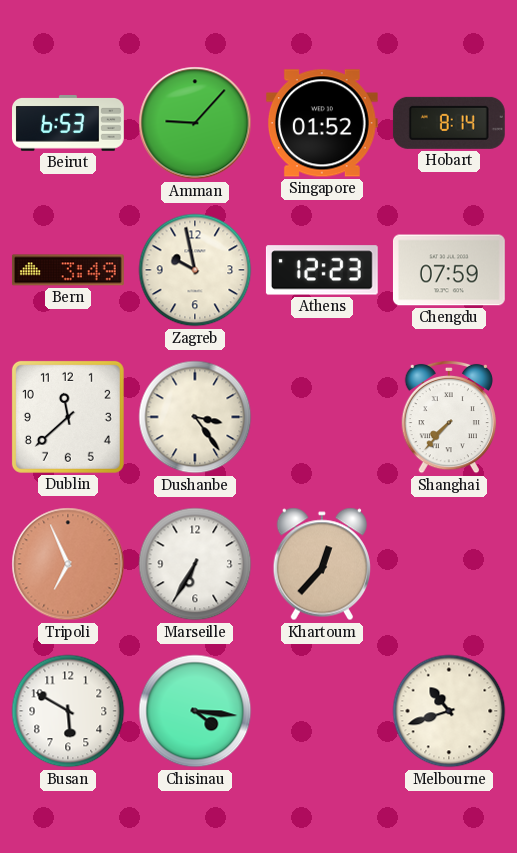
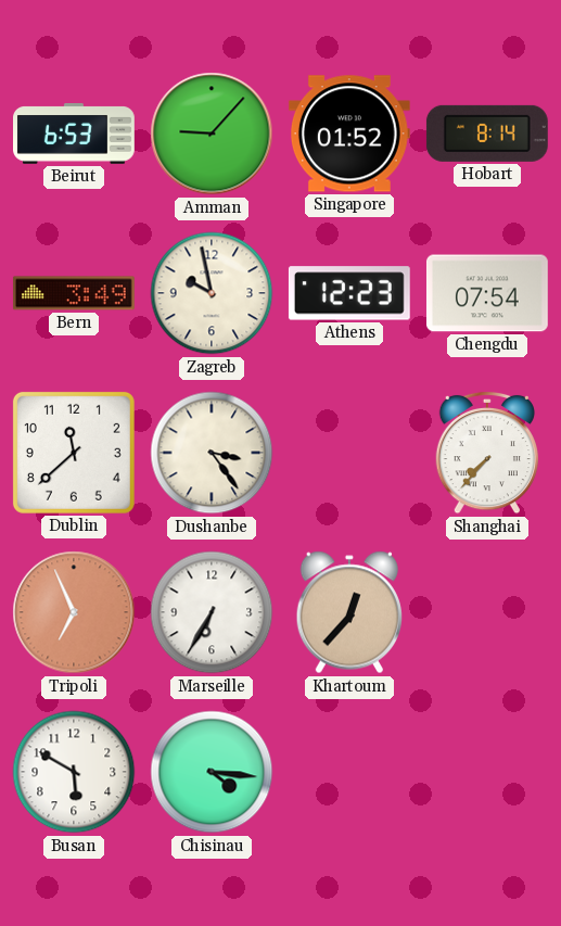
Chengdu: 07:59 -> 07:54
Melbourne: 10:42 -> none
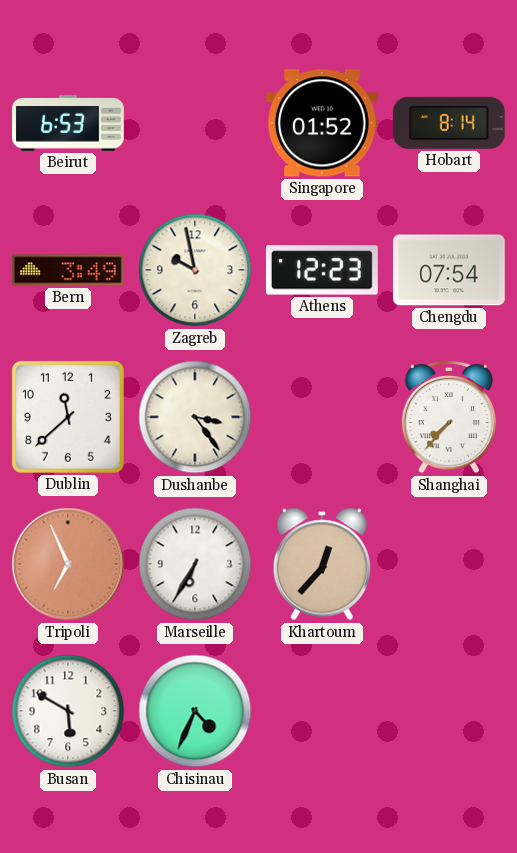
Amman: 9:07 -> none
Chisinau: 4:16 -> 4:34
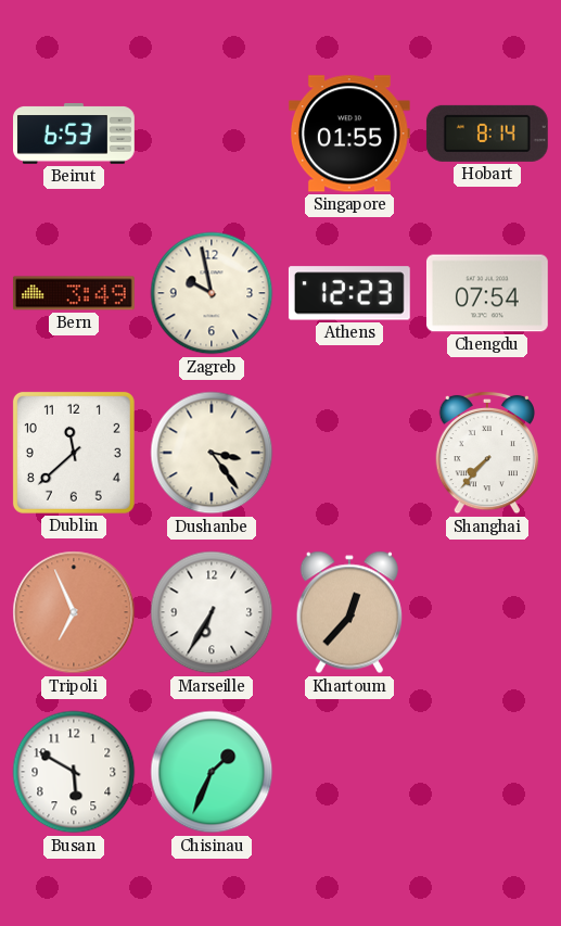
Singapore: 01:52 -> 01:55
Chisinau: 4:34 -> 1:34
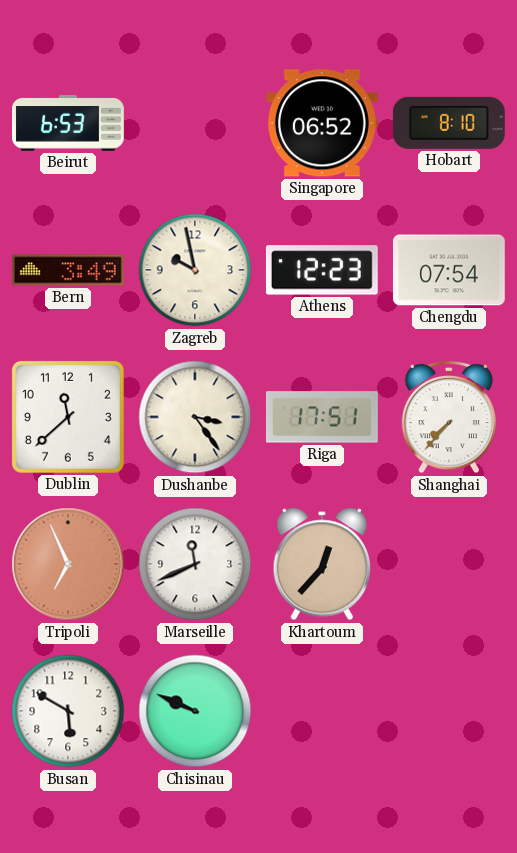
Singapore: 01:55 -> 06:52
Hobart: 8:14 -> 8:10
Riga: none -> 17:51
Marseille: 6:35 -> 11:41
Chisinau: 1:34 -> 9:49
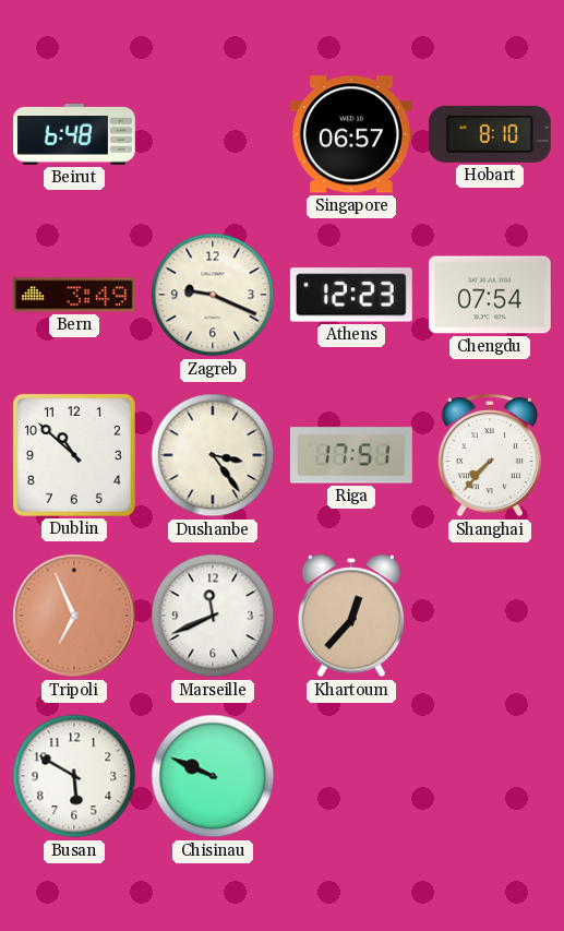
Beirut: 6:53 -> 6:48
Singapore: 06:52 -> 06:57
Zagreb: 9:58 -> 9:19
Dublin: 11:38 -> 10:52
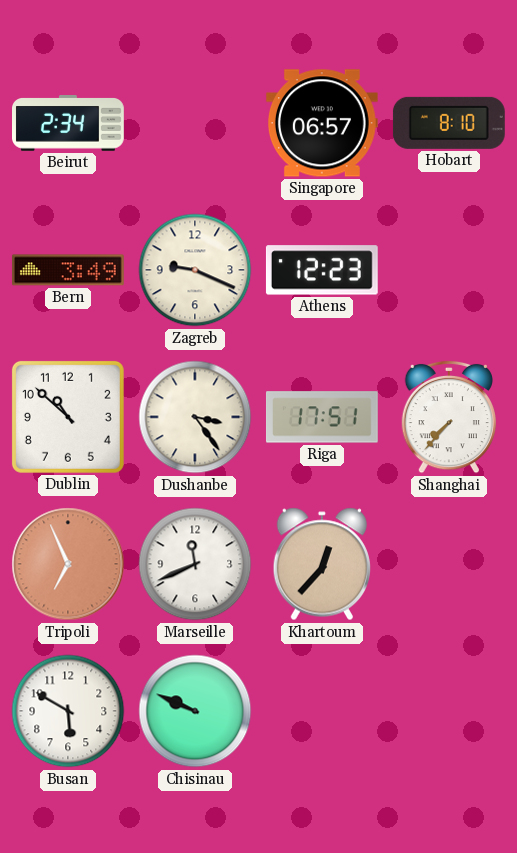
Beirut: 6:48 -> 2:34
Chengdu: 07:54 -> none
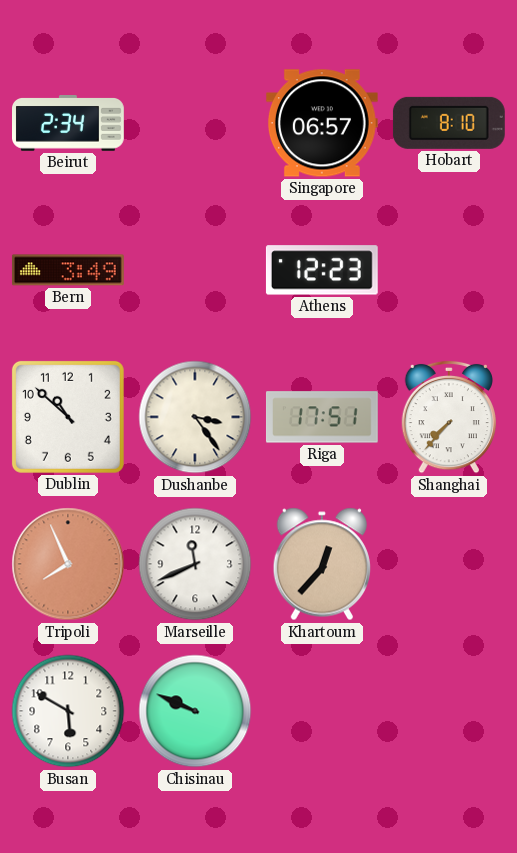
Zagreb: 9:19 -> none
Tripoli: 6:56 -> 7:56
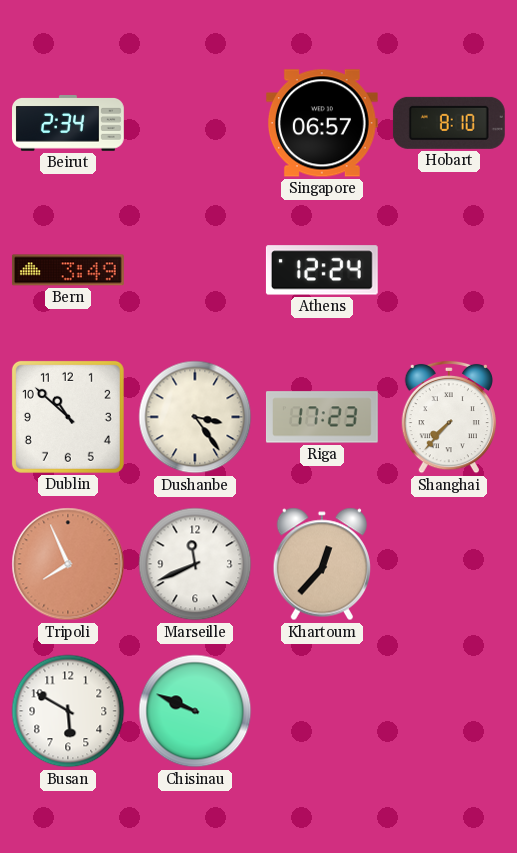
Athens: 12:23 -> 12:24
Riga: 17:51 -> 17:23
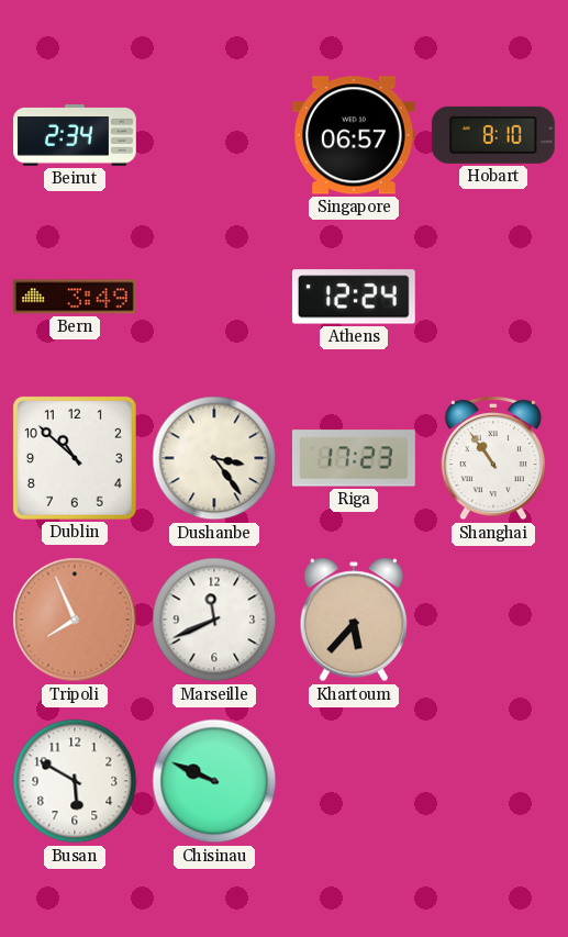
Shanghai: 7:37 -> 10:54
Khartoum: 12:37 -> 5:37
